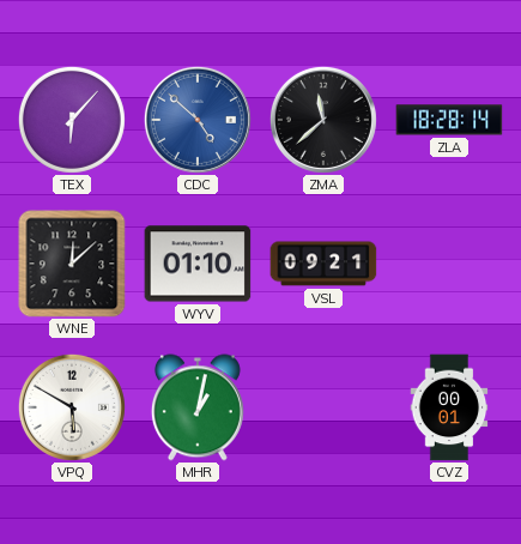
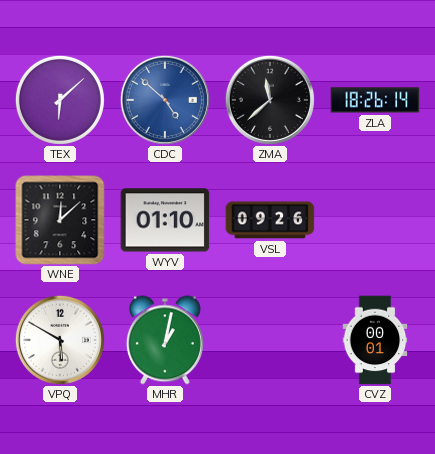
TEX: 6:07 -> 6:08
ZLA: 18:28 -> 18:26
VSL: 09:21 -> 09:26
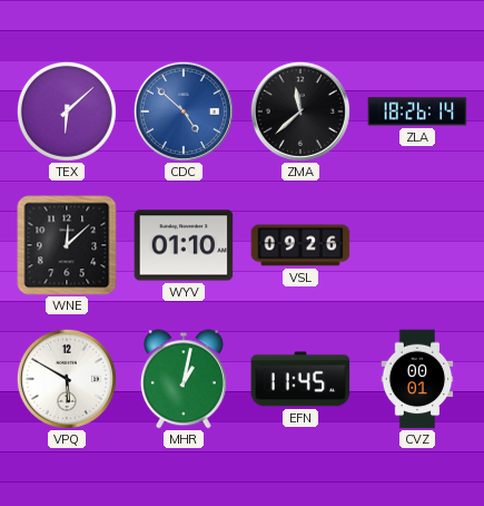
EFN: none -> 11:45
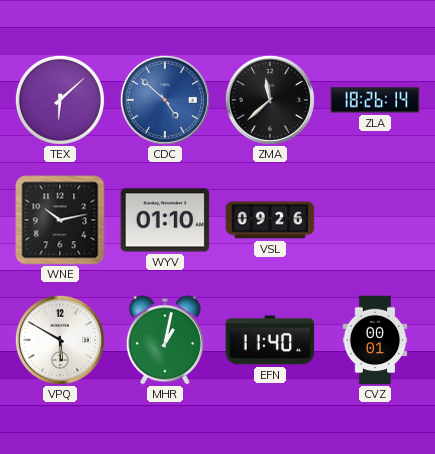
WNE: 12:08 -> 10:13
EFN: 11:45 -> 11:40
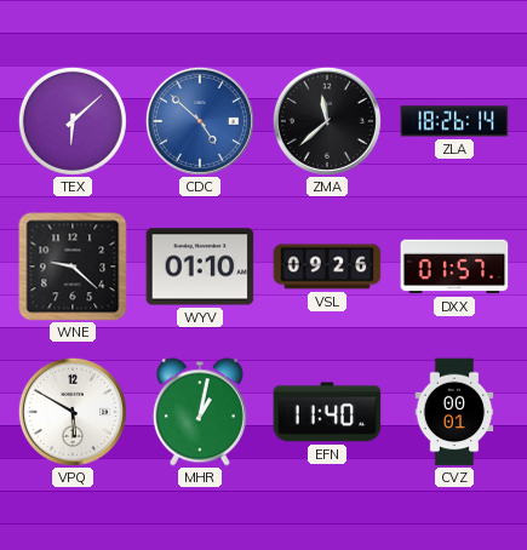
WNE: 10:13 -> 9:22
DXX: none -> 01:57
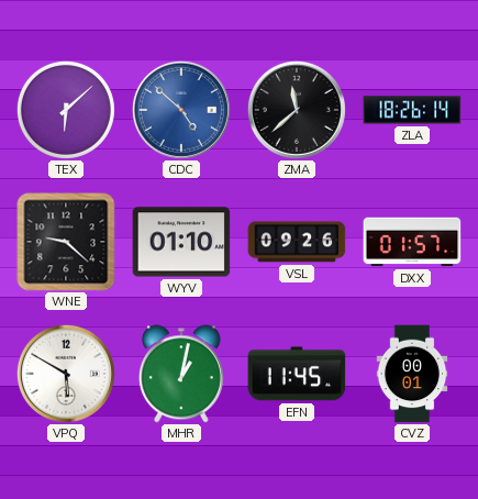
EFN: 11:40 -> 11:45
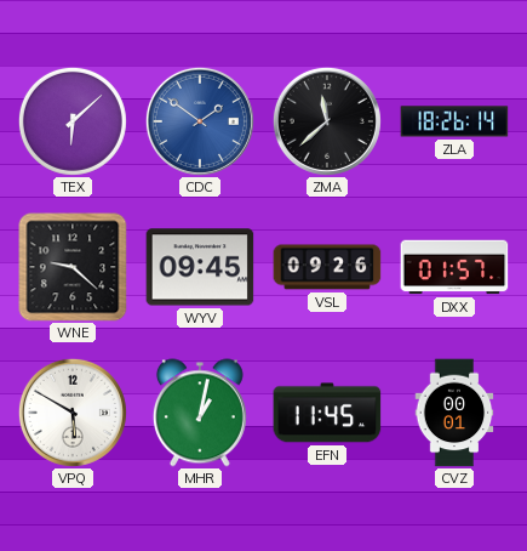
CDC: 4:52 -> 1:51
WYV: 01:10 -> 09:45
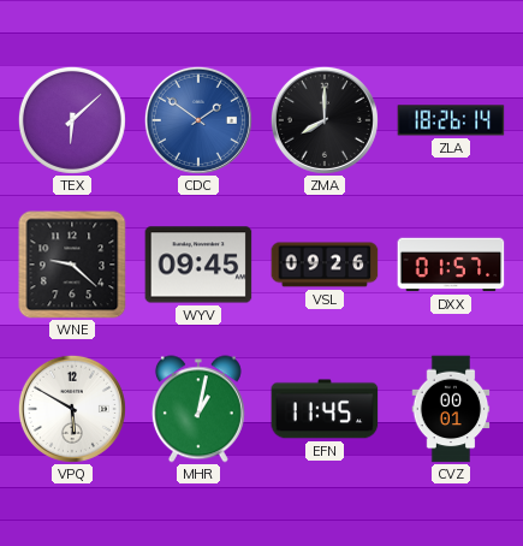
ZMA: 11:38 -> 8:00
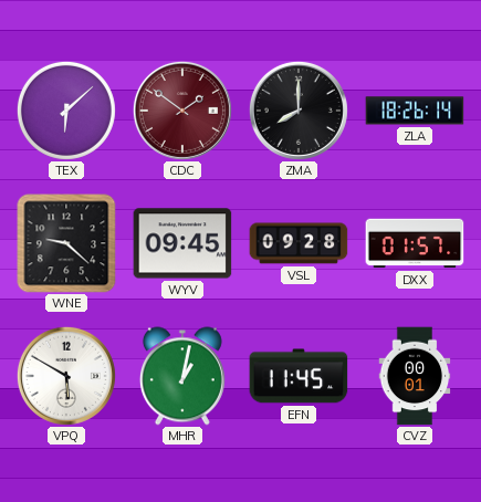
CDC dial: blue -> burgundy
VSL: 09:26 -> 09:28
